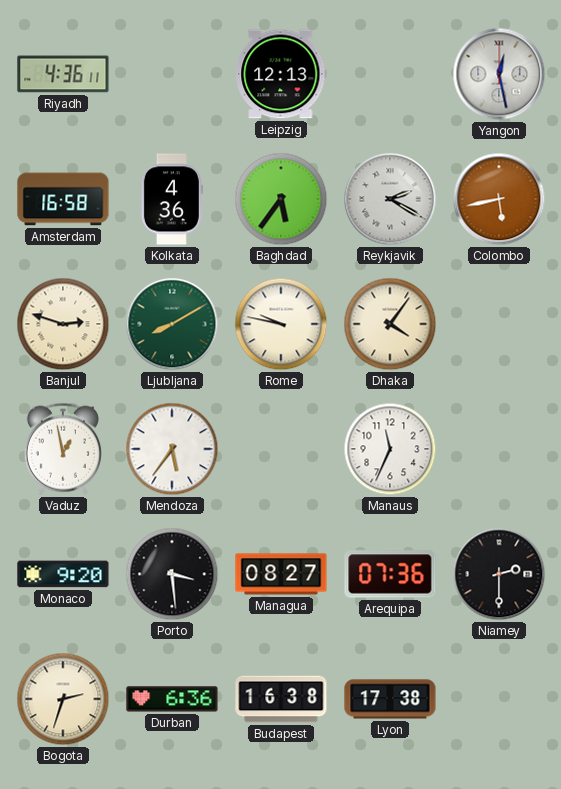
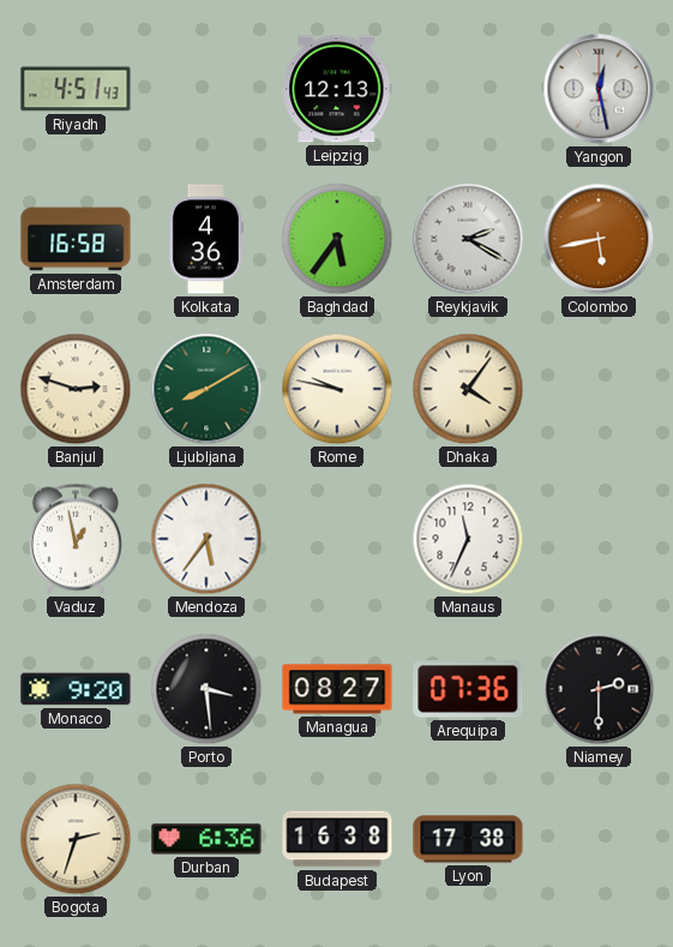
Riyadh: 4:36 -> 4:51
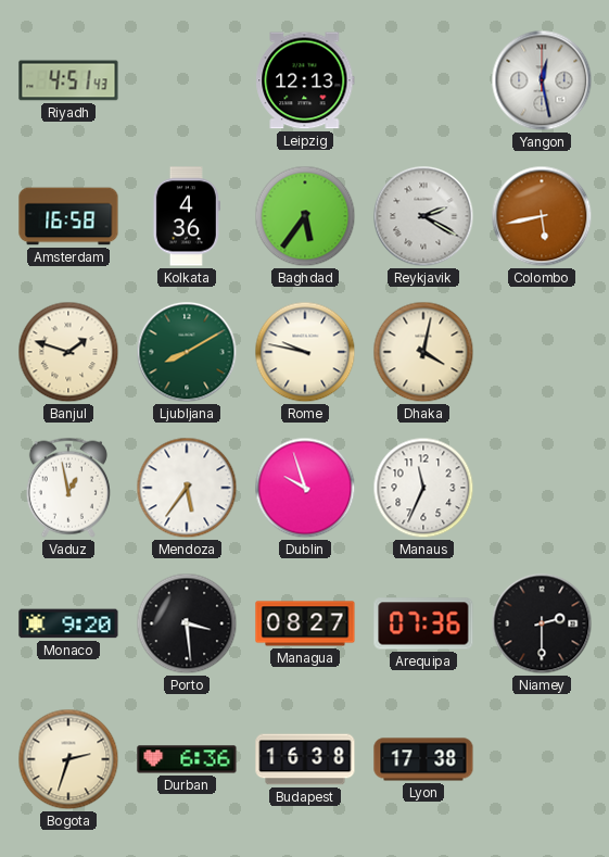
Banjul: 2:48 -> 1:48
Dhaka: 4:06 -> 4:02
Dublin: none -> 9:57
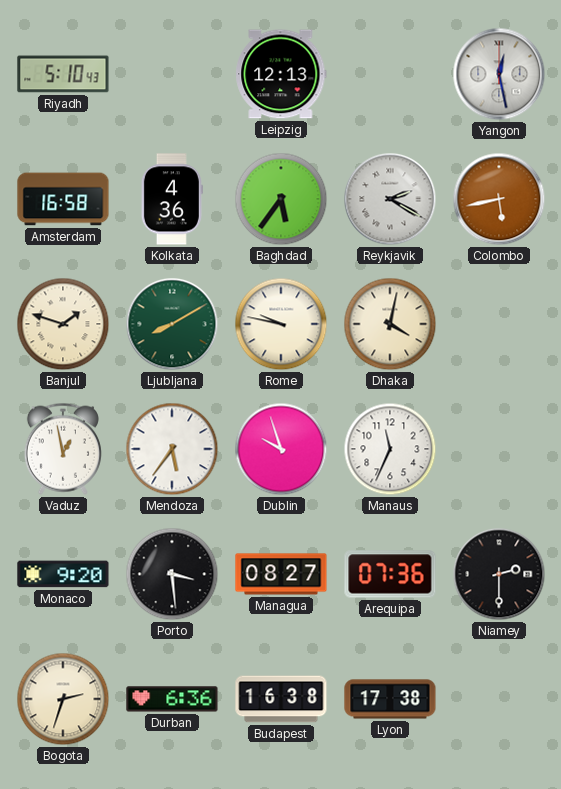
Riyadh: 4:51 -> 5:10
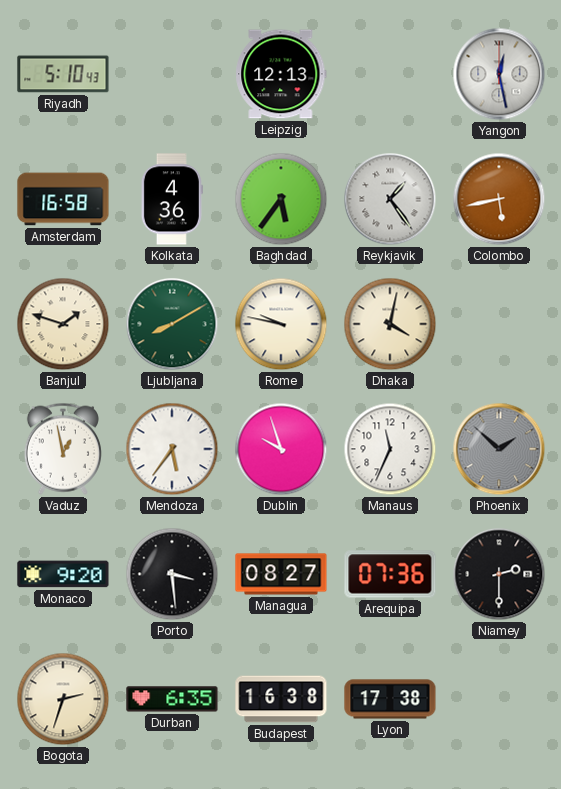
Reykjavik: 2:20 -> 1:24
Phoenix: none -> 1:52
Durban: 6:36 -> 6:35
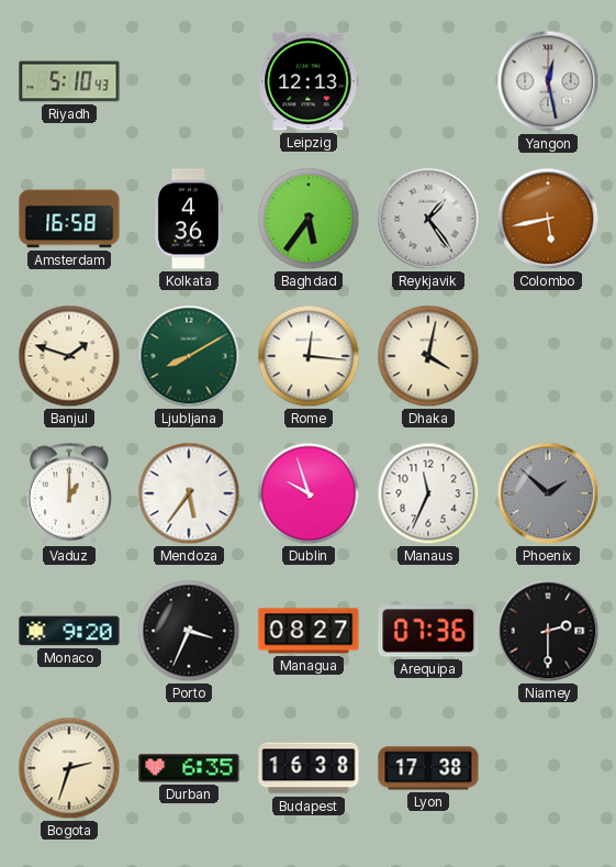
Rome: 9:47 -> 12:16
Vaduz: 12:58 -> 1:00
Porto: 3:29 -> 3:34
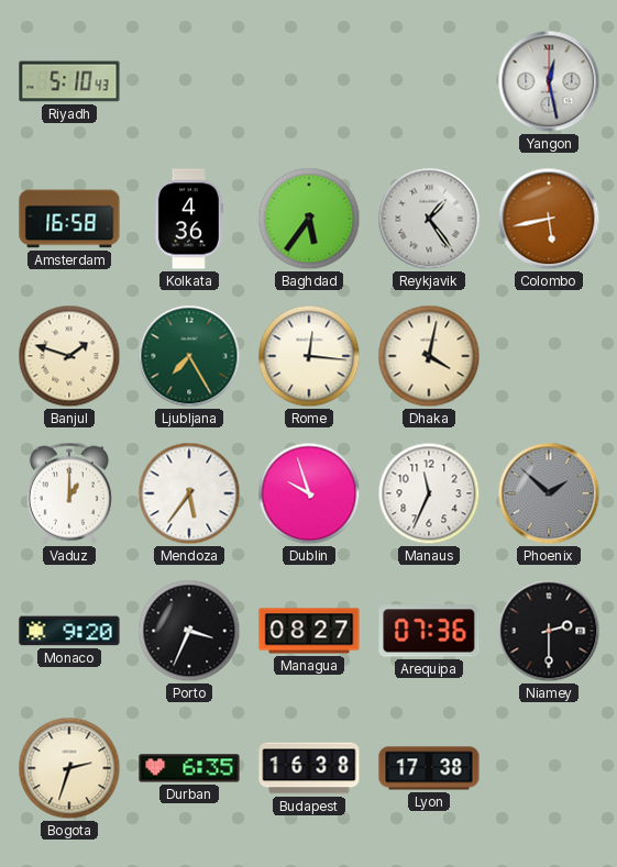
Leipzig: 12:13 -> none
Ljubljana: 8:10 -> 7:25
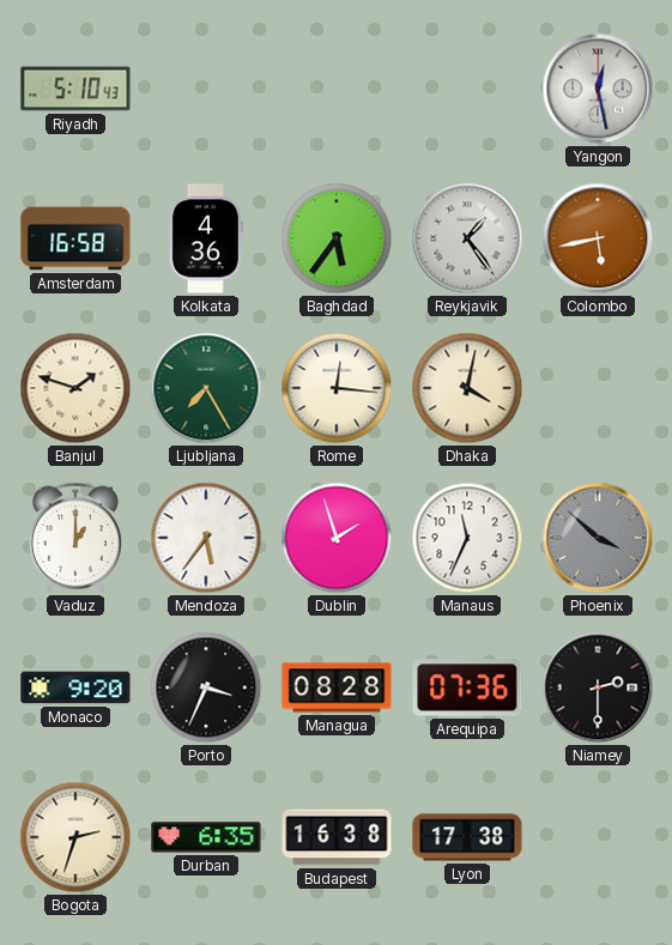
Dublin: 9:57 -> 1:57
Phoenix: 1:52 -> 3:52
Managua: 08:27 -> 08:28
